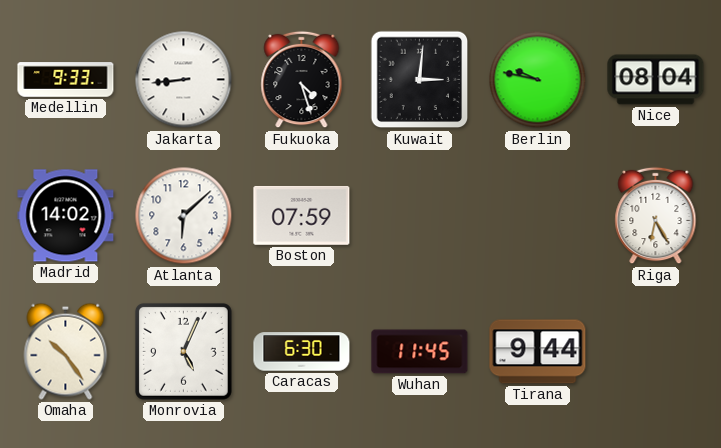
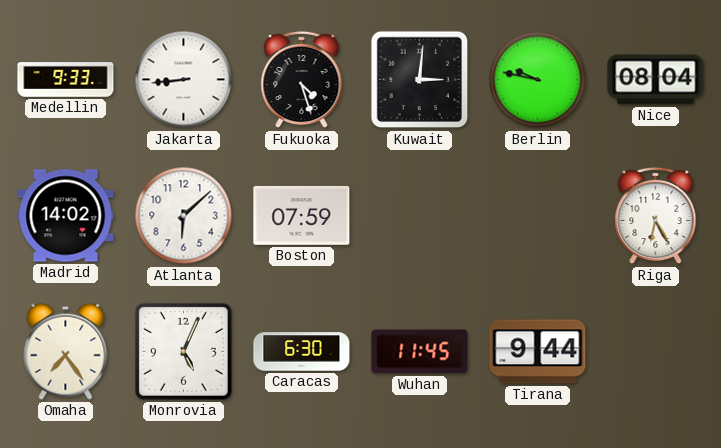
Omaha: 10:24 -> 7:24
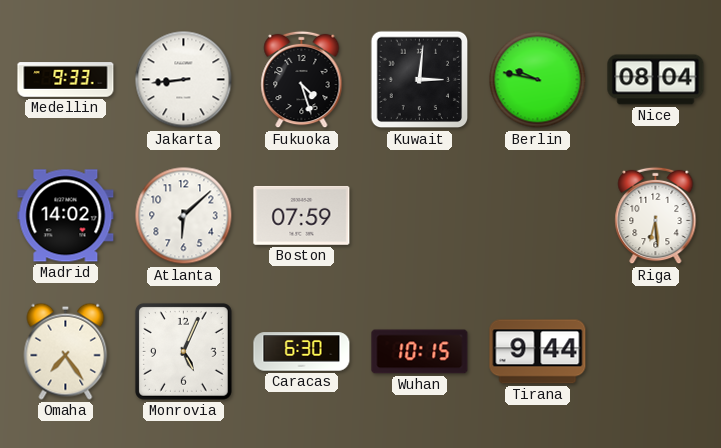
Riga: 6:25 -> 6:29
Wuhan: 11:45 -> 10:15
